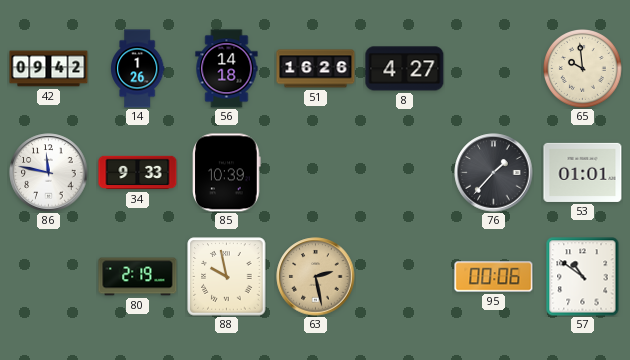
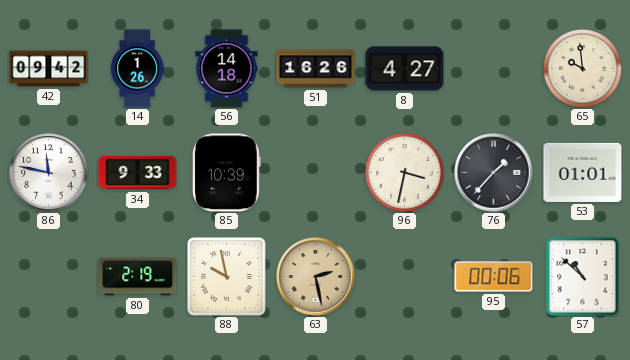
96: none -> 3:32
57: 10:51 -> 10:52
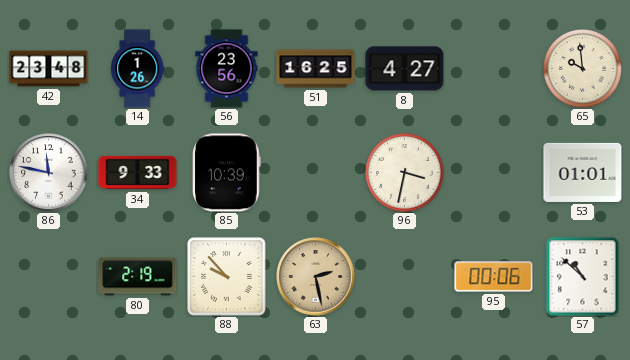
42: 09:42 -> 23:48
56: 14:18 -> 23:56
51: 16:26 -> 16:25
76: 1:37 -> none
88: 9:58 -> 9:53
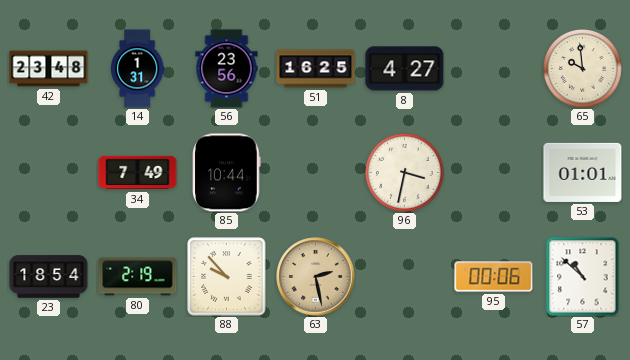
14: 1:26 -> 1:31
86: 11:47 -> none
34: 9:33 -> 7:49
85: 10:39 -> 10:44
23: none -> 18:54
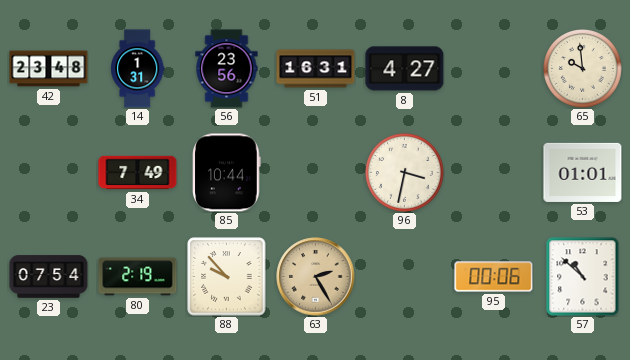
51: 16:25 -> 16:31
23: 18:54 -> 07:54
63: 2:28 -> 2:25
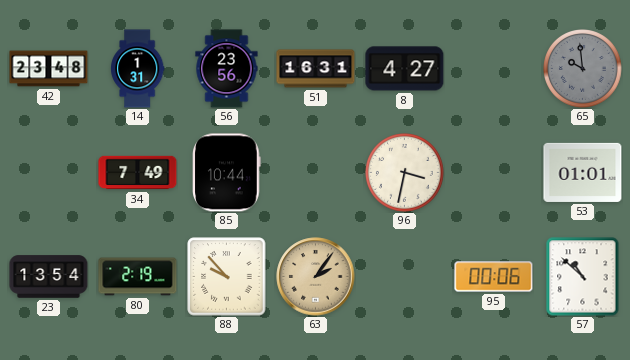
65 dial: cream -> grey
23: 07:54 -> 13:54
63: 2:25 -> 2:06
